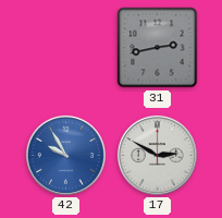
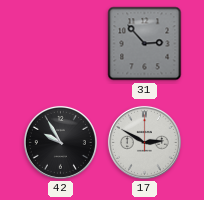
31: 2:43 -> 2:53
42 dial: blue -> black
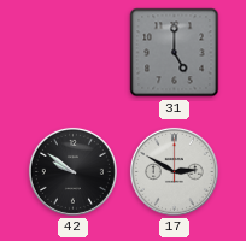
31: 2:53 -> 5:00
42: 9:55 -> 9:51
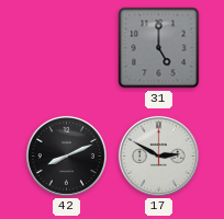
42: 9:51 -> 8:11
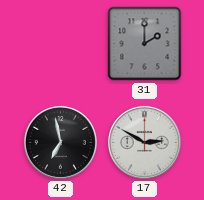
31: 5:00 -> 2:00
42: 8:11 -> 6:58
